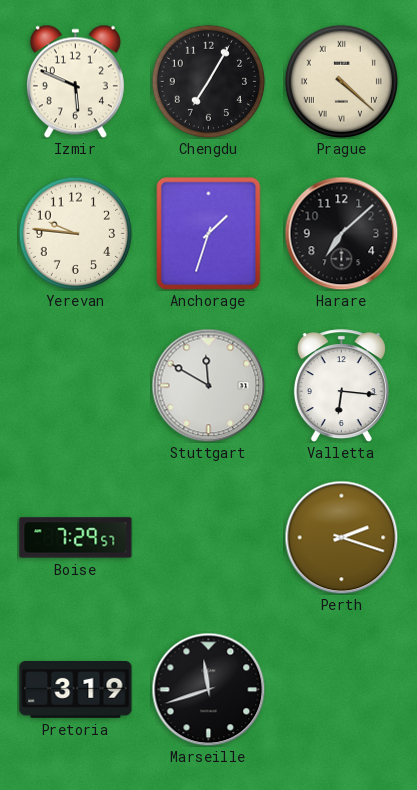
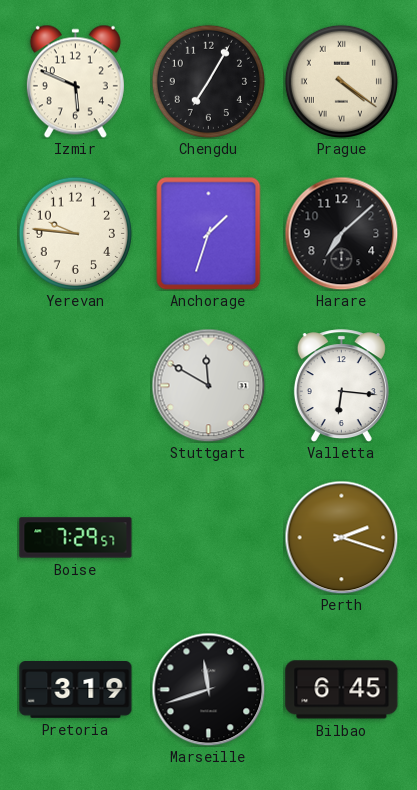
Prague: 4:22 -> 4:21
Bilbao: none -> 6:45
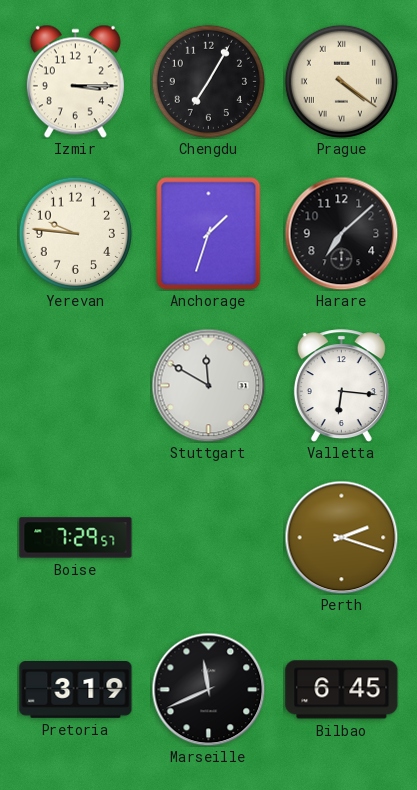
Izmir: 5:49 -> 3:15
Marseille: 11:42 -> 11:41
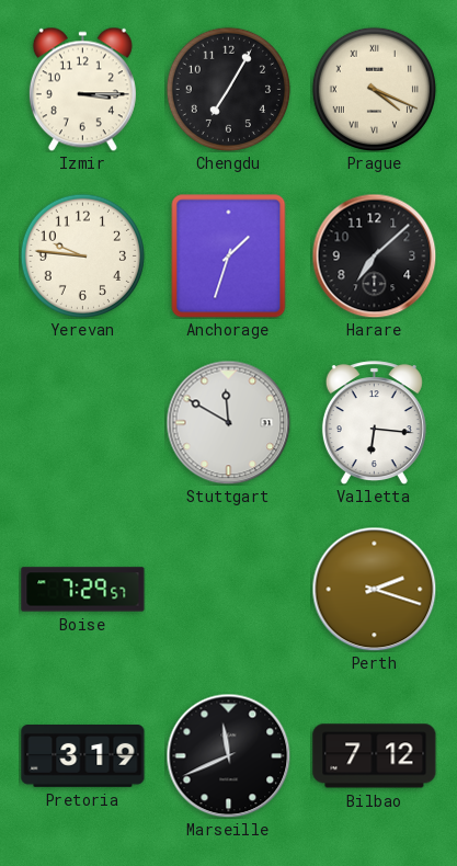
Prague: 4:21 -> 4:19
Bilbao: 6:45 -> 7:12
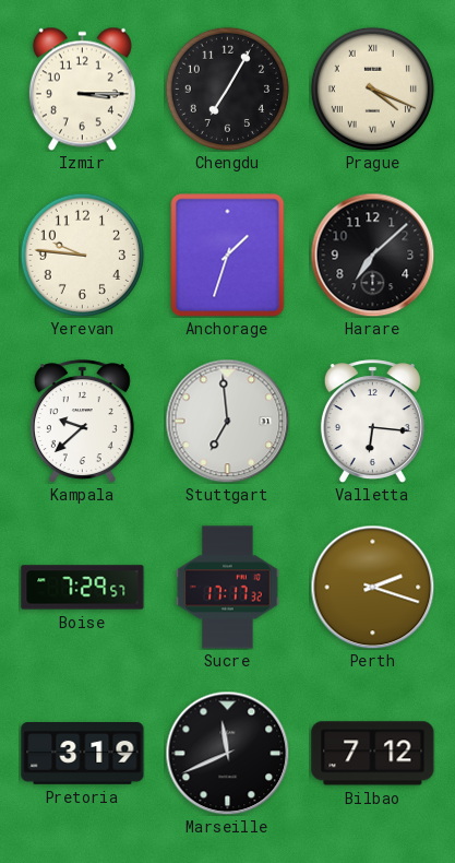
Kampala: none -> 9:38
Stuttgart: 11:50 -> 6:59
Sucre: none -> 17:17
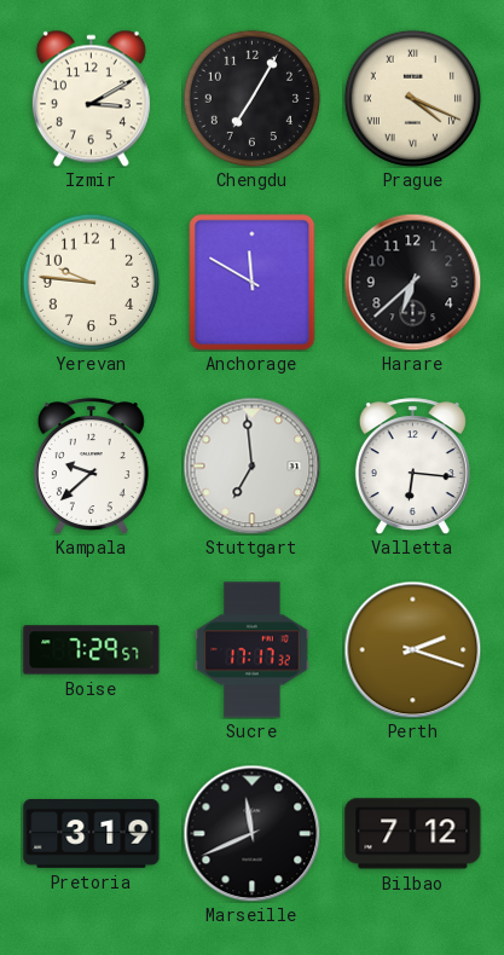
Izmir: 3:15 -> 3:10
Anchorage: 1:33 -> 11:50
Harare: 7:08 -> 6:38
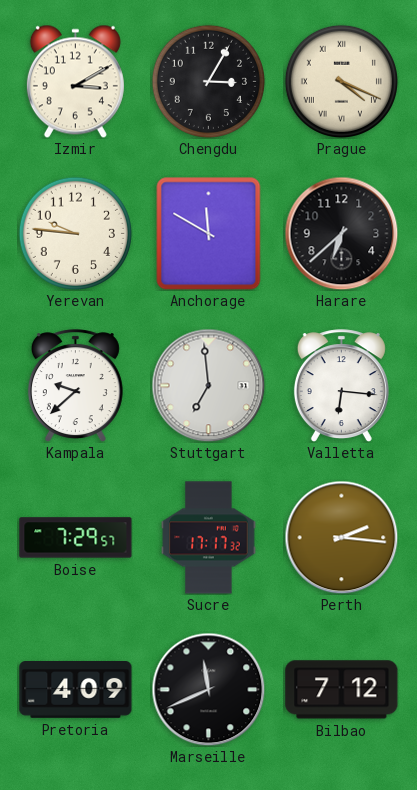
Chengdu: 7:05 -> 3:05
Perth: 2:18 -> 2:16
Pretoria: 3:19 -> 4:09
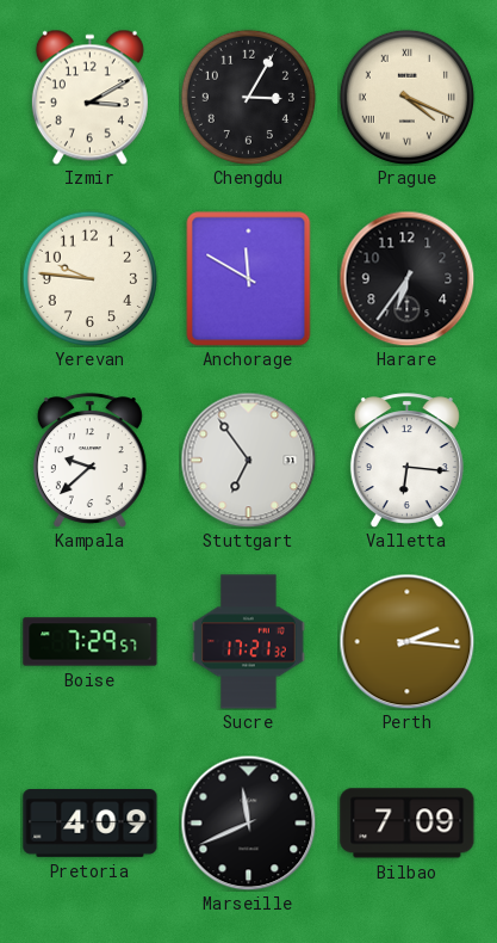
Harare: 6:38 -> 6:36
Stuttgart: 6:59 -> 6:54
Sucre: 17:17 -> 17:21
Bilbao: 7:12 -> 7:09
